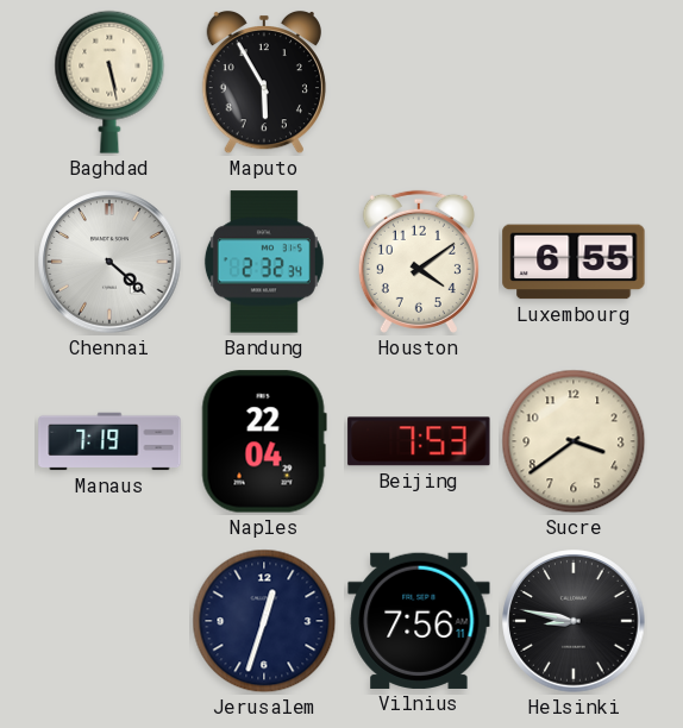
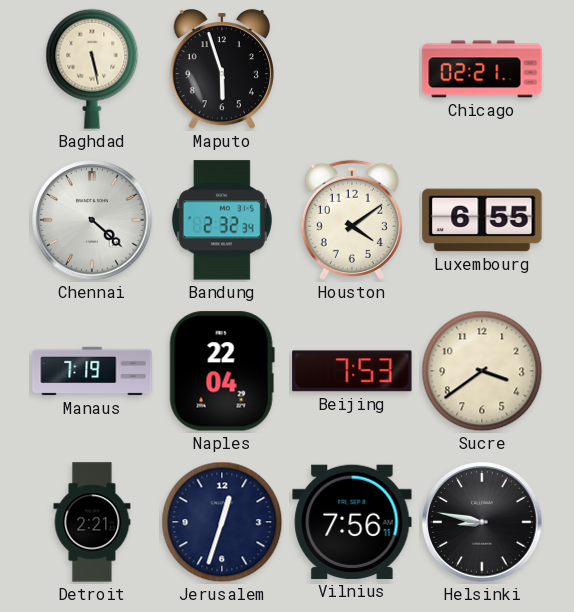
Maputo: 5:55 -> 5:57
Chicago: none -> 02:21
Detroit: none -> 2:21
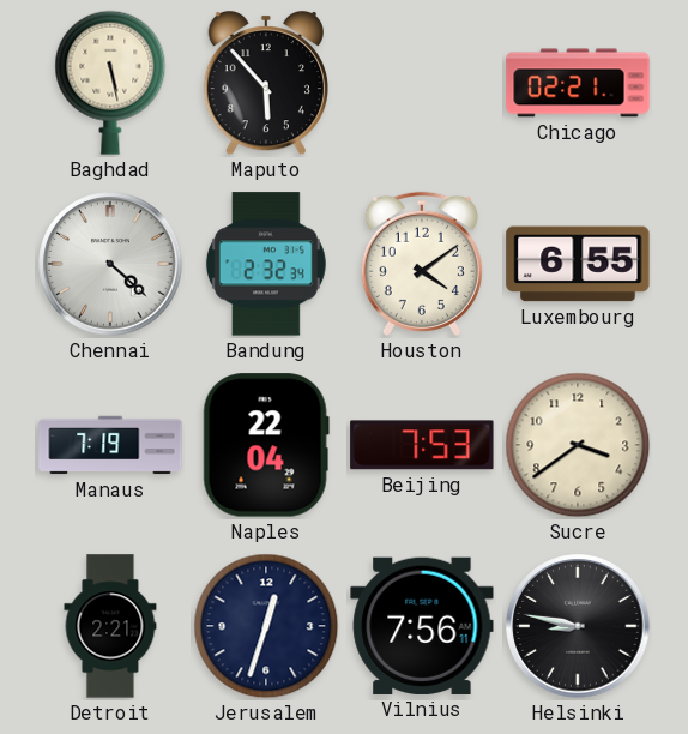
Maputo: 5:57 -> 5:53
